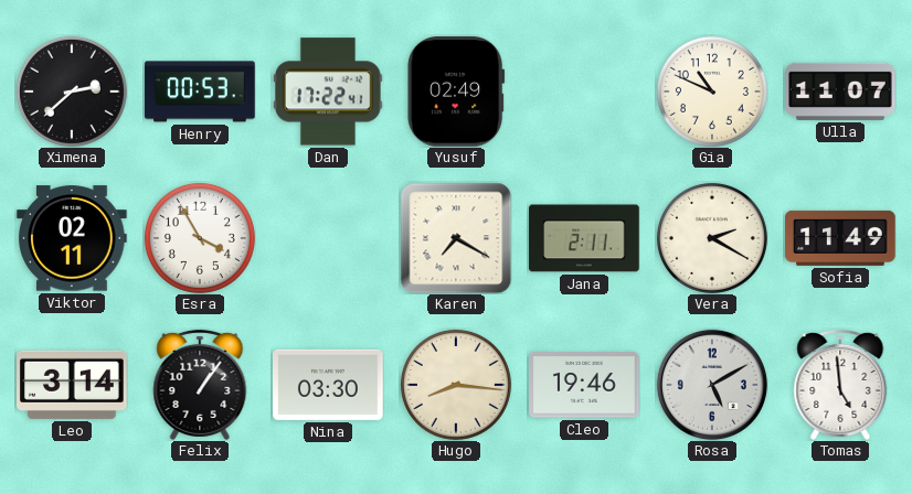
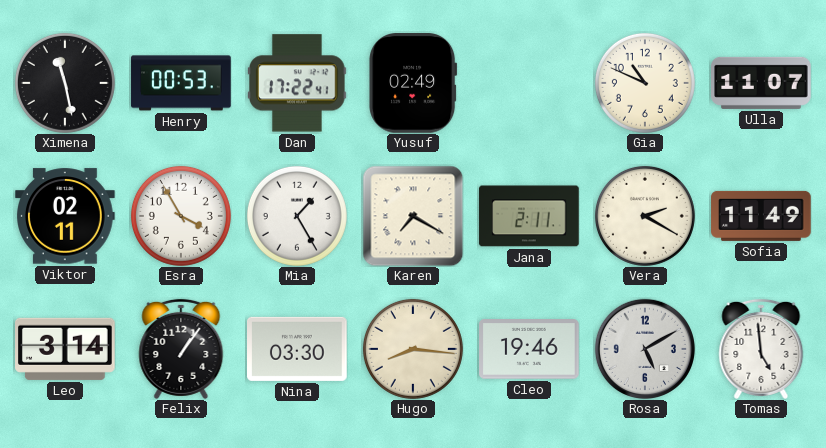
Ximena: 2:38 -> 11:28
Mia: none -> 1:25
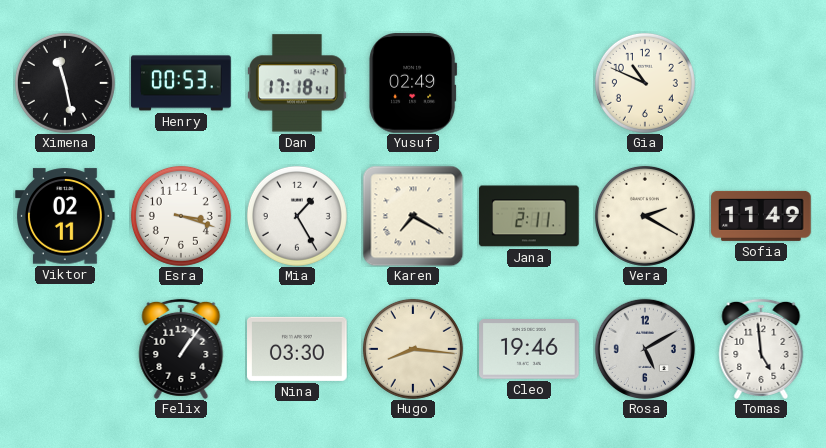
Dan: 17:22 -> 17:18
Ulla: 11:07 -> none
Esra: 3:55 -> 3:18
Leo: 3:14 -> none
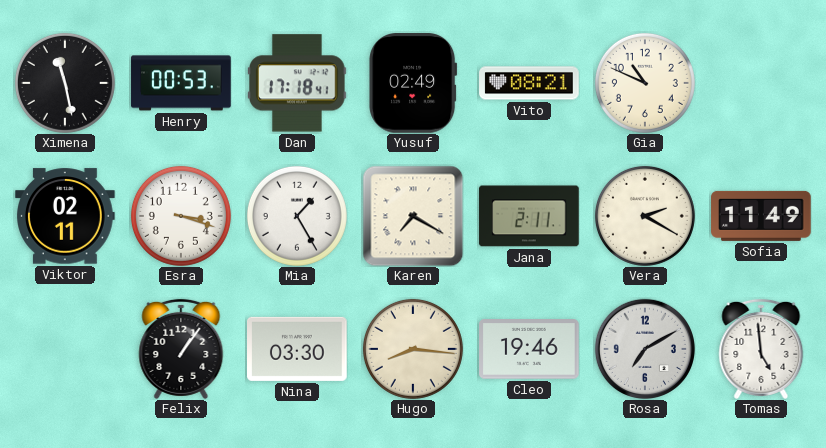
Vito: none -> 08:21
Rosa: 5:10 -> 7:10
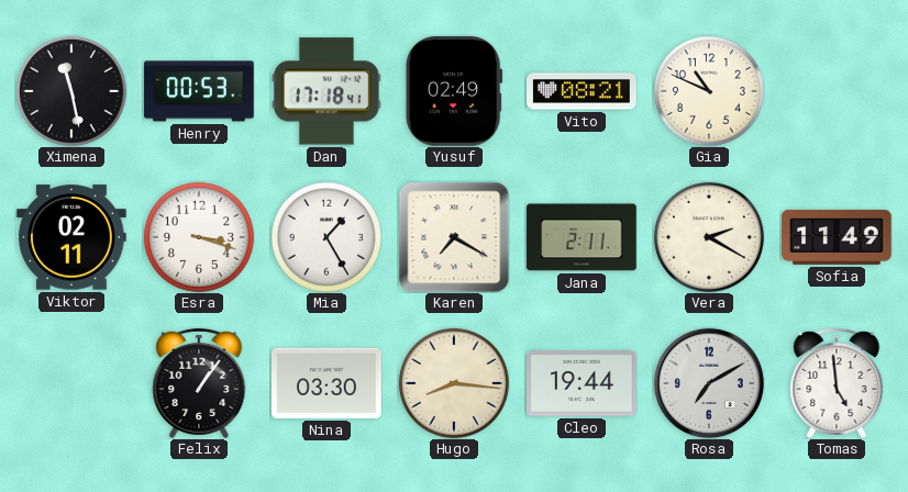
Cleo: 19:46 -> 19:44
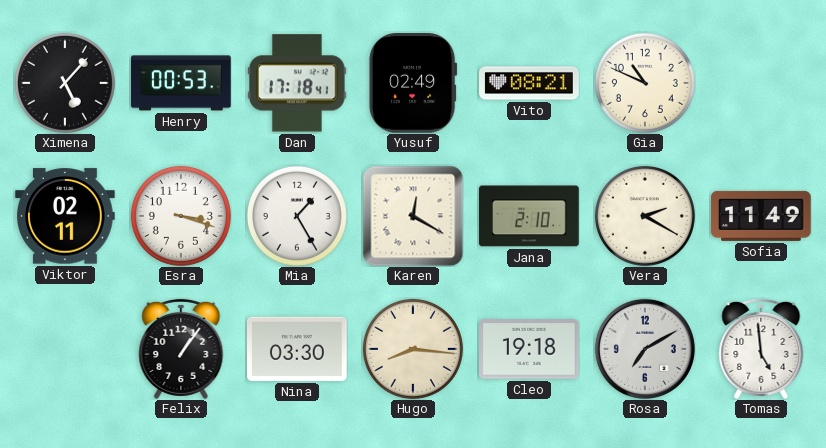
Ximena: 11:28 -> 5:07
Karen: 7:20 -> 12:20
Jana: 2:11 -> 2:10
Cleo: 19:44 -> 19:18
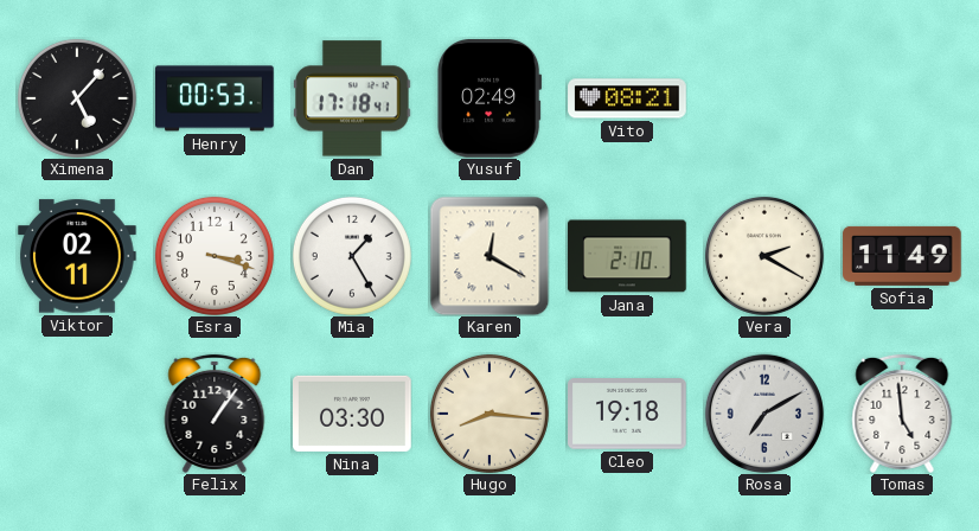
Gia: 10:49 -> none
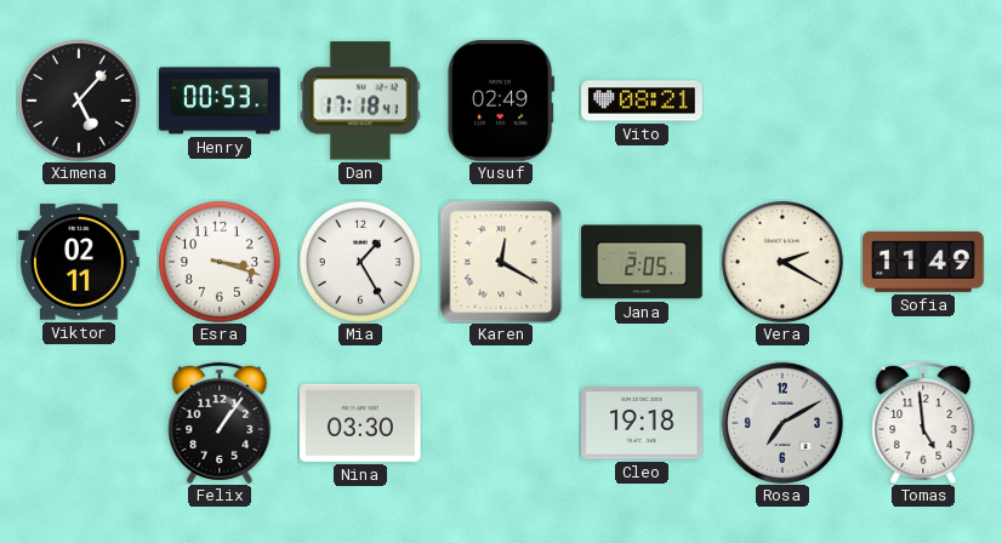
Jana: 2:10 -> 2:05
Hugo: 8:16 -> none
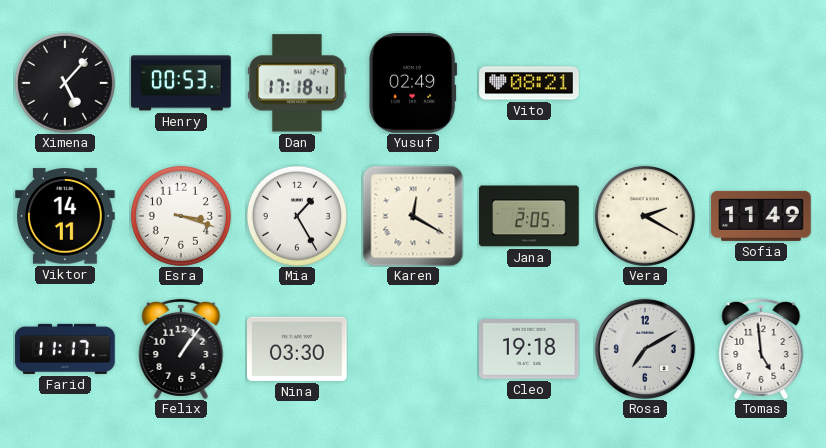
Viktor: 02:11 -> 14:11
Farid: none -> 11:17
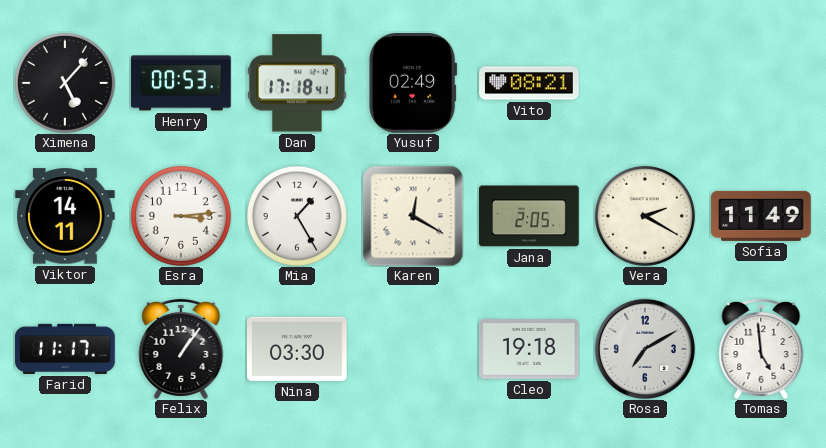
Esra: 3:18 -> 3:14
